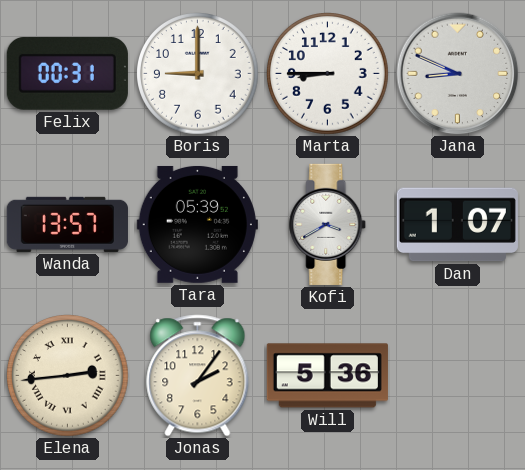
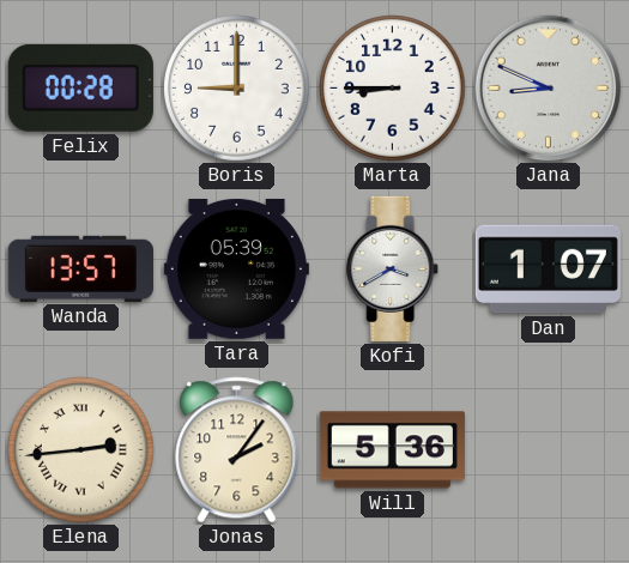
Felix: 00:31 -> 00:28
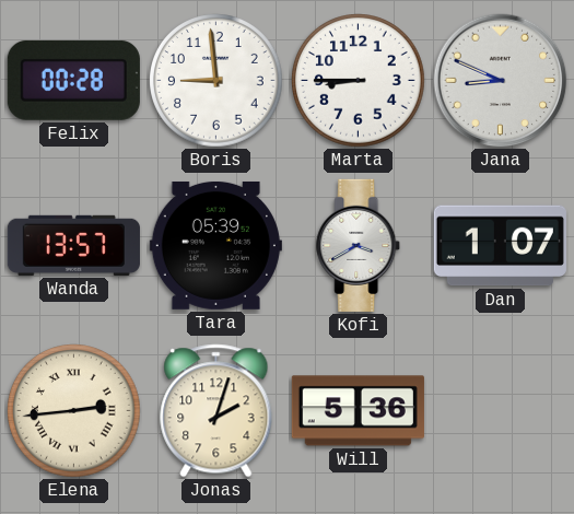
Boris: 9:00 -> 8:59
Jonas: 2:06 -> 2:03
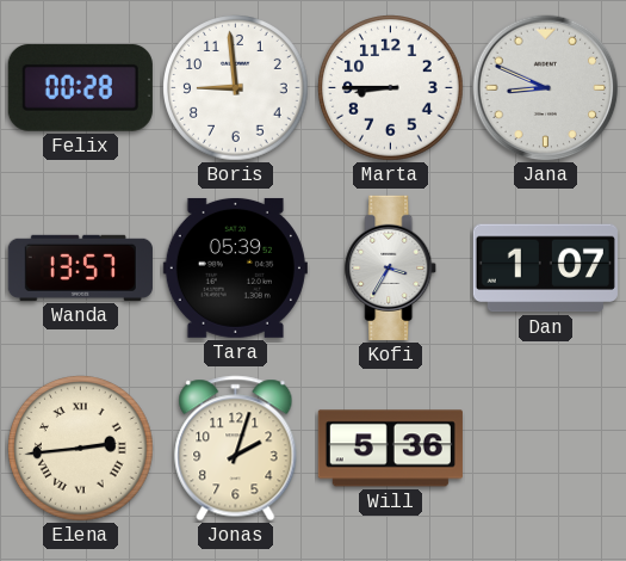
Kofi: 3:40 -> 3:35
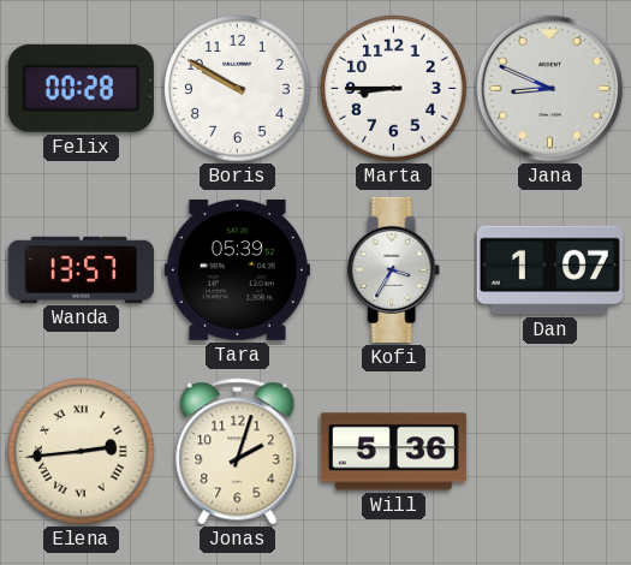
Boris: 8:59 -> 9:50
